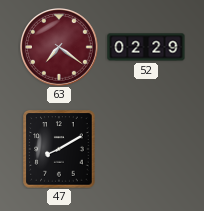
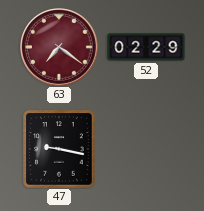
47: 8:10 -> 9:17
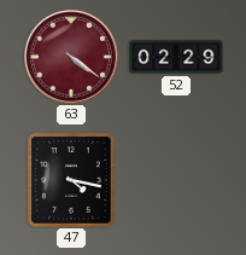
63: 7:21 -> 4:21
47: 9:17 -> 4:17
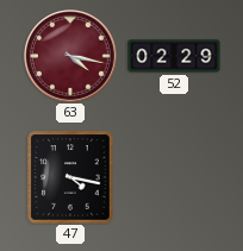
63: 4:21 -> 4:17
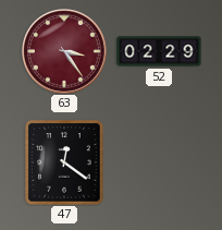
63: 4:17 -> 3:24
47: 4:17 -> 12:21
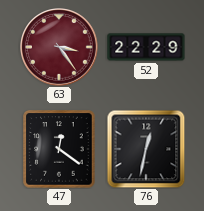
52: 02:29 -> 22:29
76: none -> 12:32
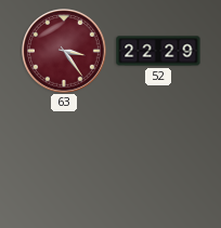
47: 12:21 -> none
76: 12:32 -> none
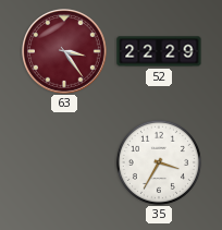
35: none -> 3:35
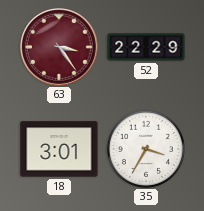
18: none -> 3:01
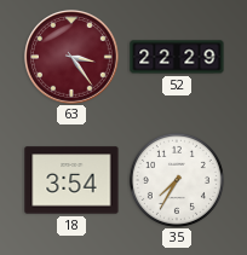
18: 3:01 -> 3:54
35: 3:35 -> 7:35
